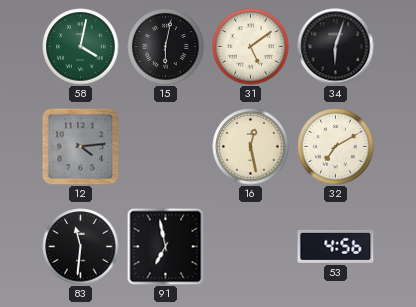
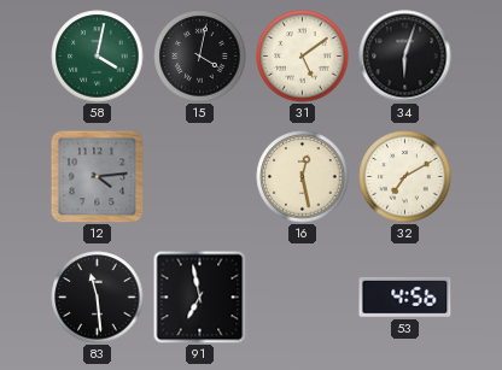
15: 6:02 -> 4:02
83: 11:31 -> 11:29
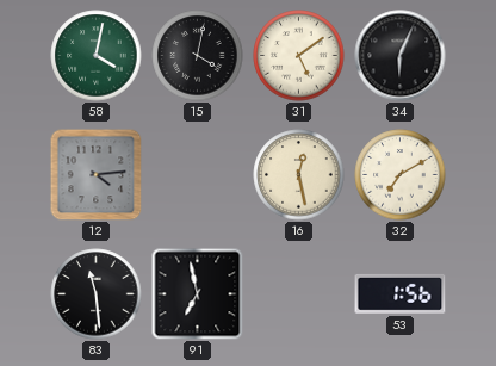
34: 6:03 -> 6:04
53: 4:56 -> 1:56
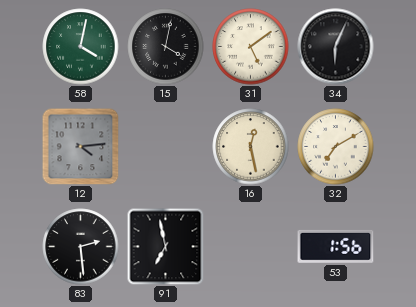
83: 11:29 -> 2:29
